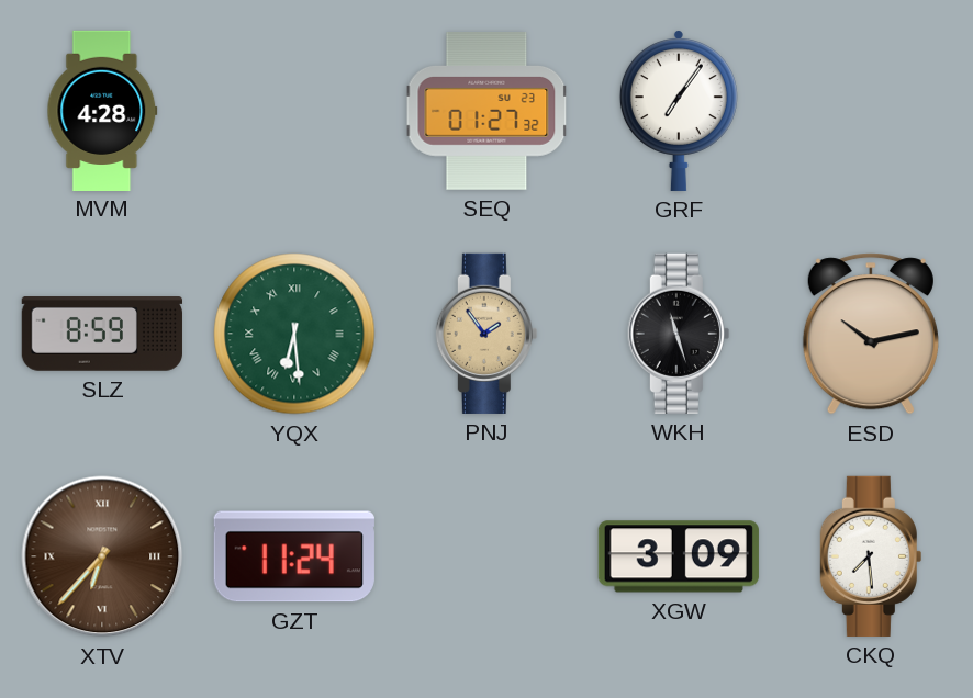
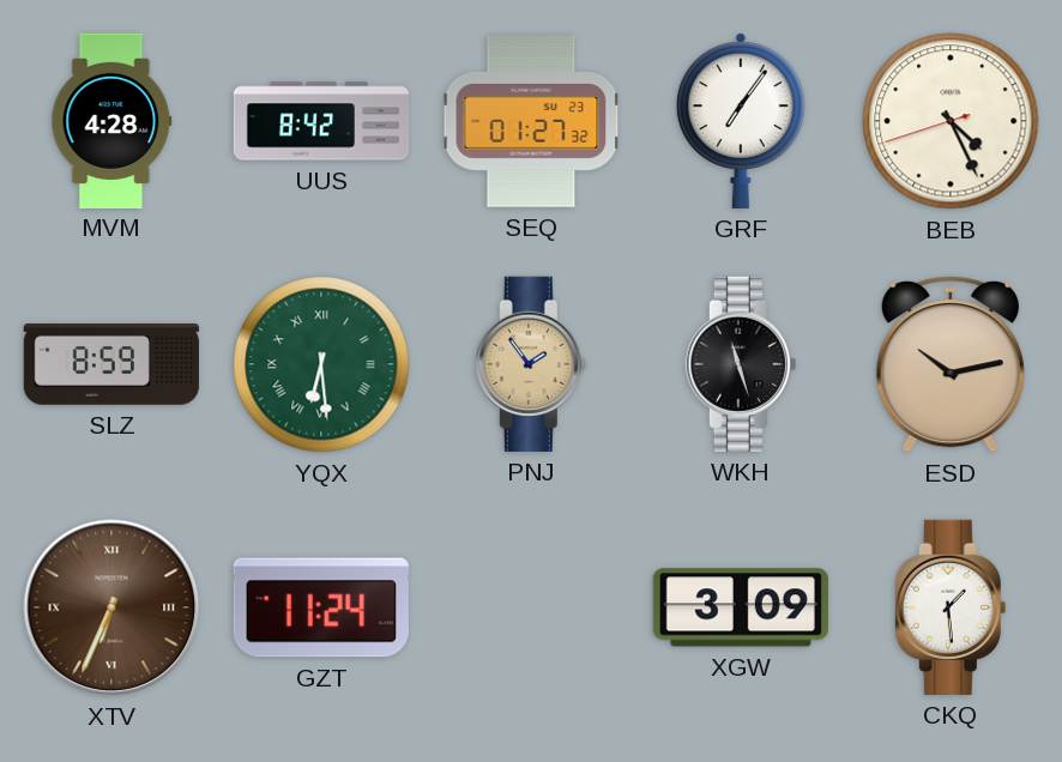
UUS: none -> 8:42
BEB: none -> 4:25
XTV: 6:37 -> 6:34
CKQ: 7:29 -> 1:29
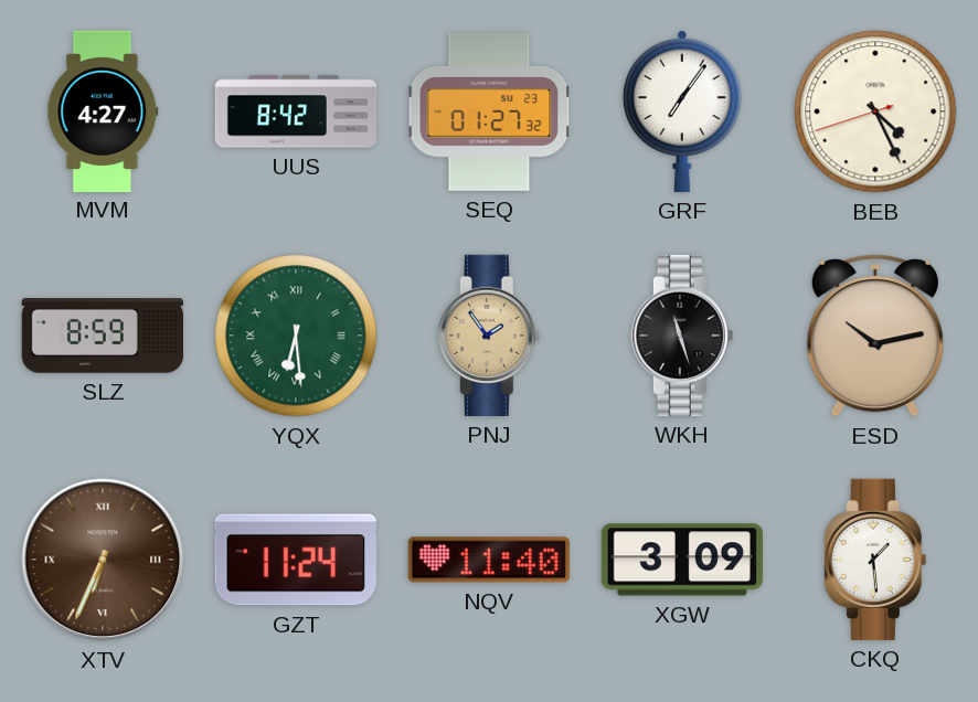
MVM: 4:28 -> 4:27
NQV: none -> 11:40
